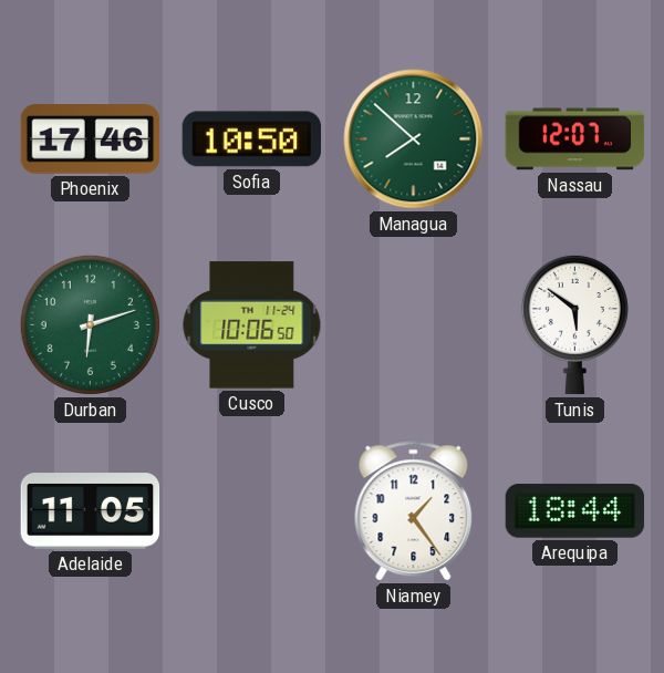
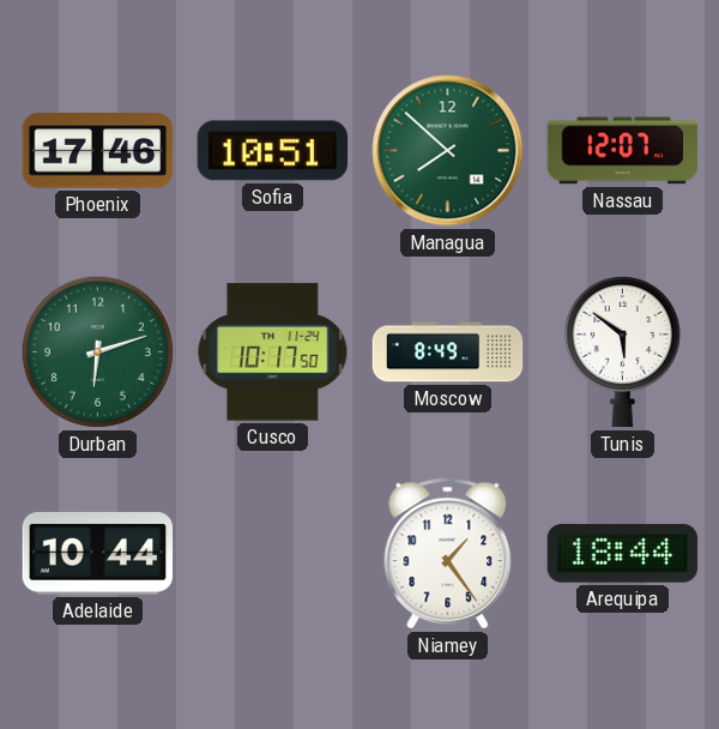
Sofia: 10:50 -> 10:51
Cusco: 10:06 -> 10:17
Moscow: none -> 8:49
Adelaide: 11:05 -> 10:44
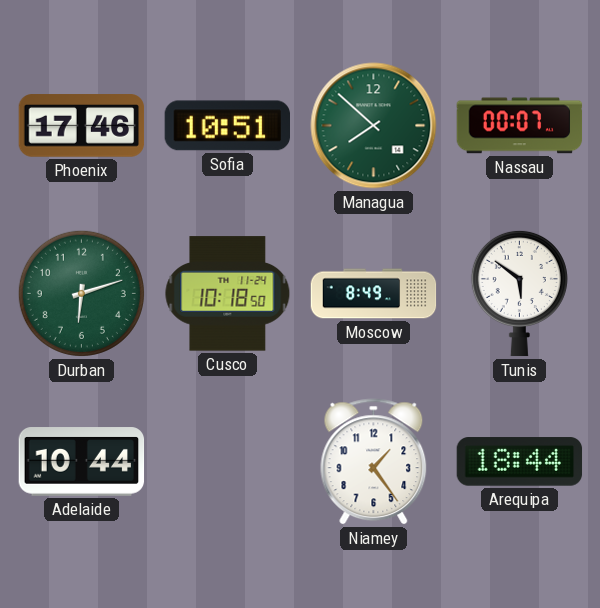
Nassau: 12:07 -> 00:07
Cusco: 10:17 -> 10:18
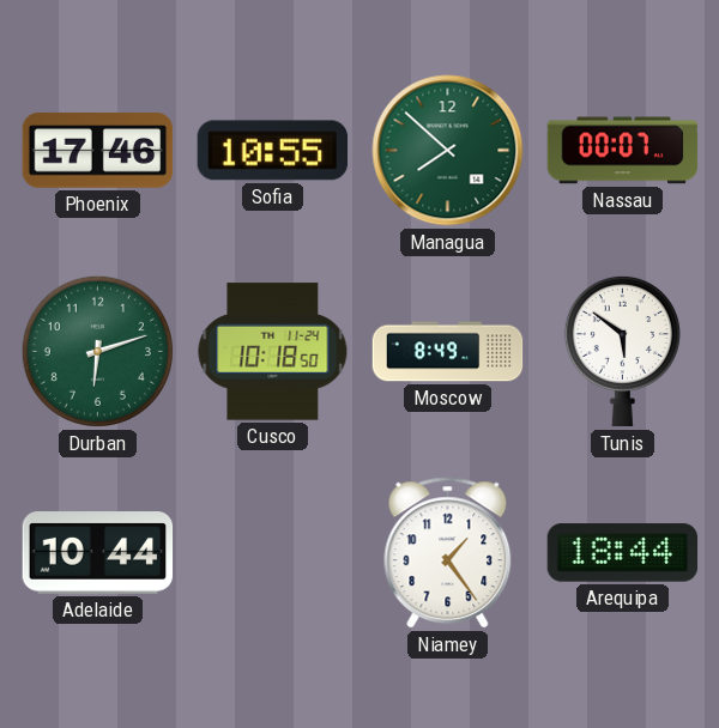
Sofia: 10:51 -> 10:55
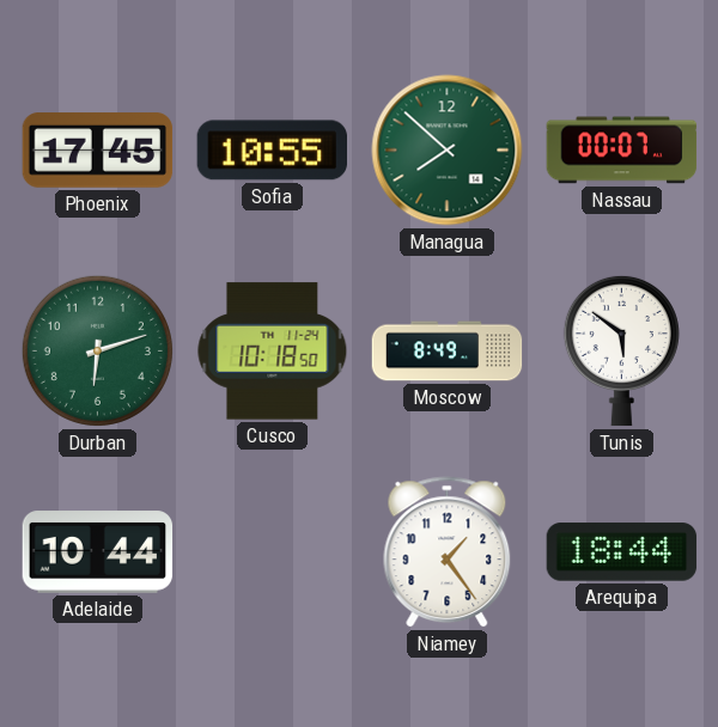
Phoenix: 17:46 -> 17:45
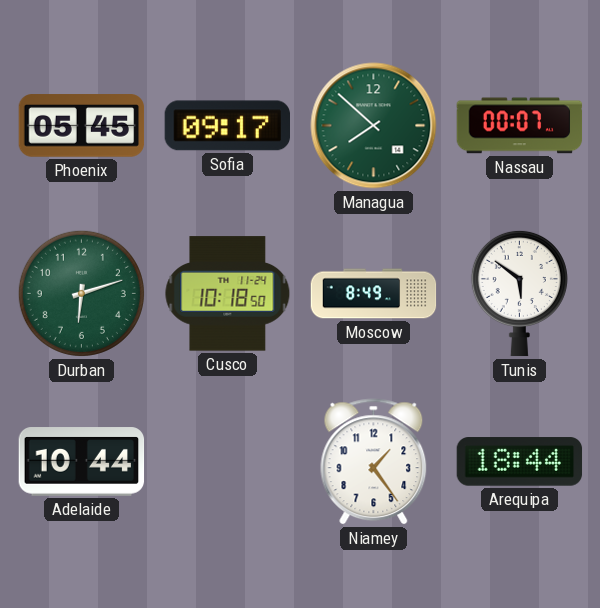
Phoenix: 17:45 -> 05:45
Sofia: 10:55 -> 09:17
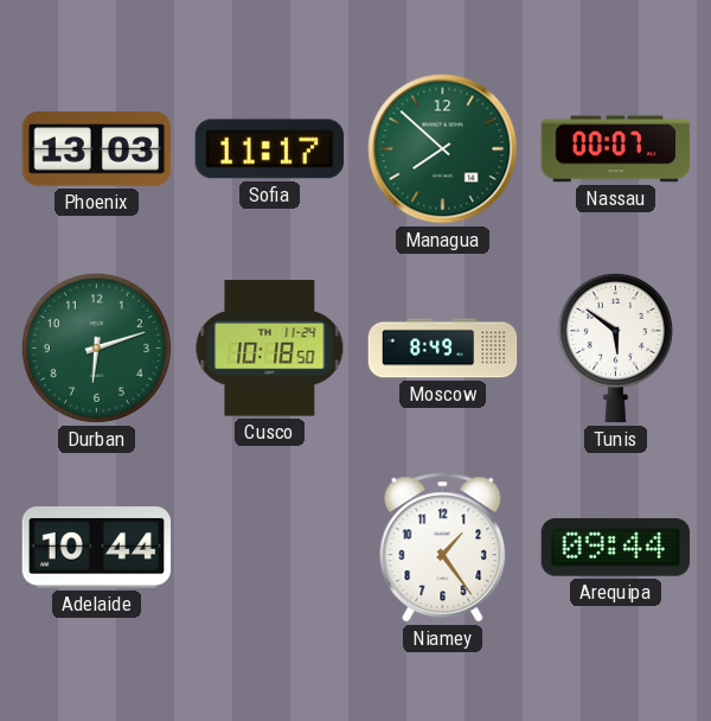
Phoenix: 05:45 -> 13:03
Sofia: 09:17 -> 11:17
Arequipa: 18:44 -> 09:44
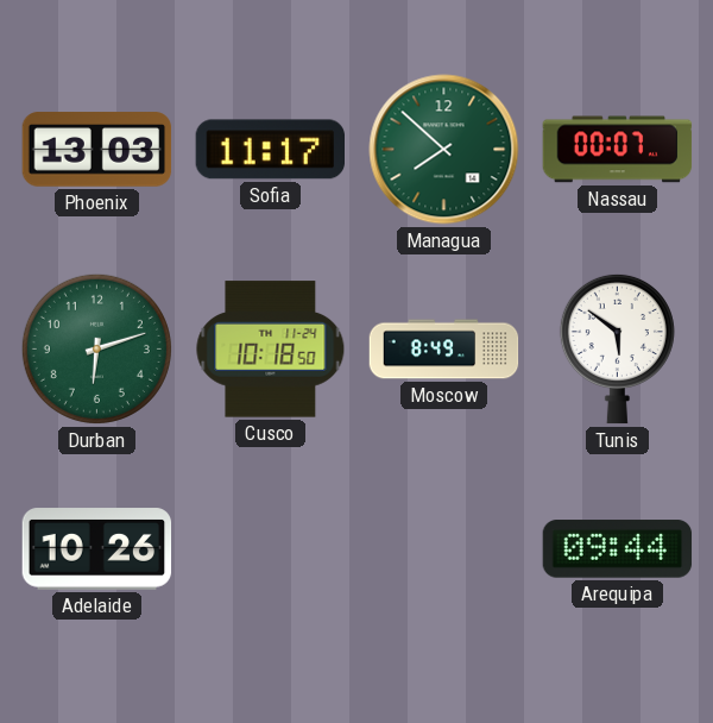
Adelaide: 10:44 -> 10:26
Niamey: 1:24 -> none
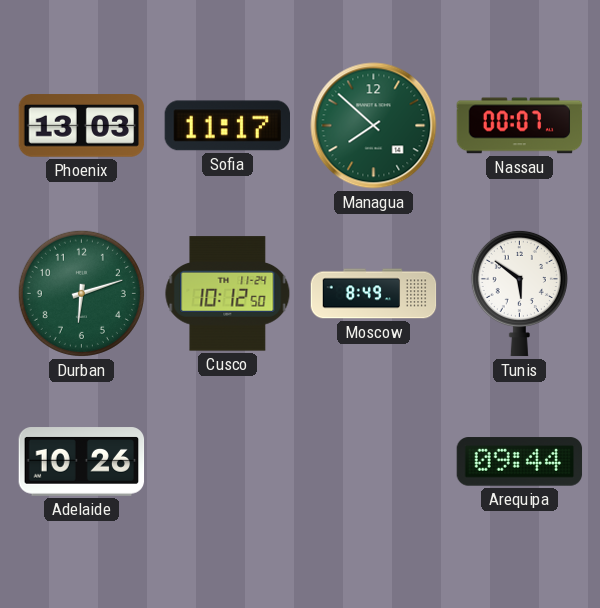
Cusco: 10:18 -> 10:12
